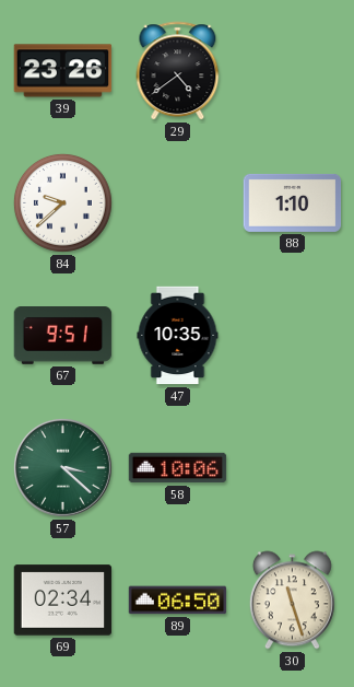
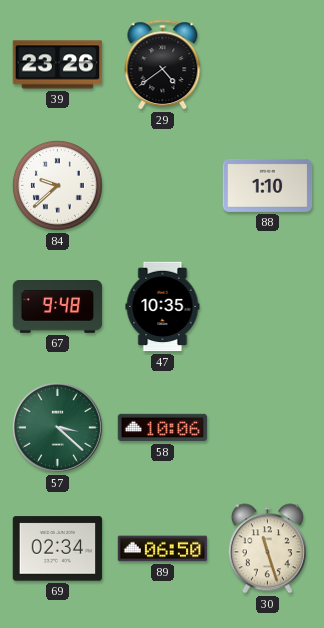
67: 9:51 -> 9:48
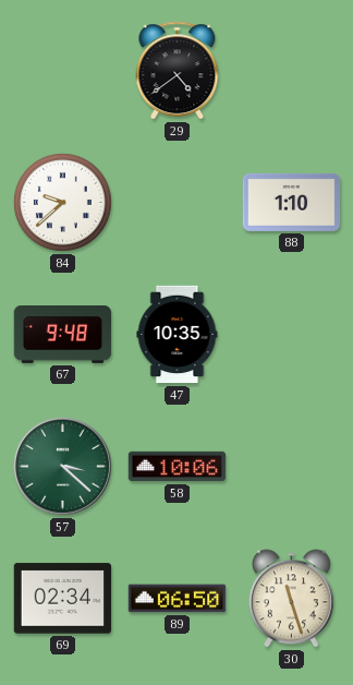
39: 23:26 -> none
